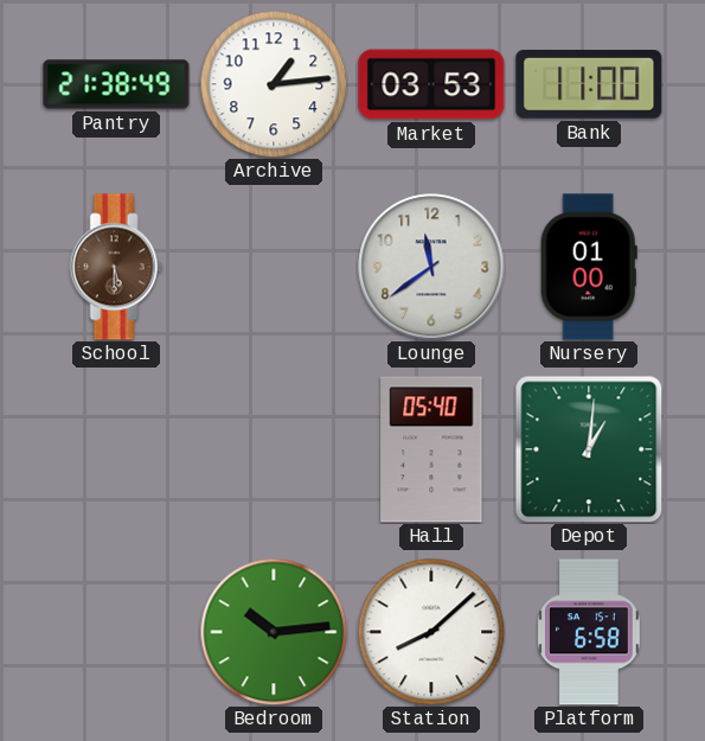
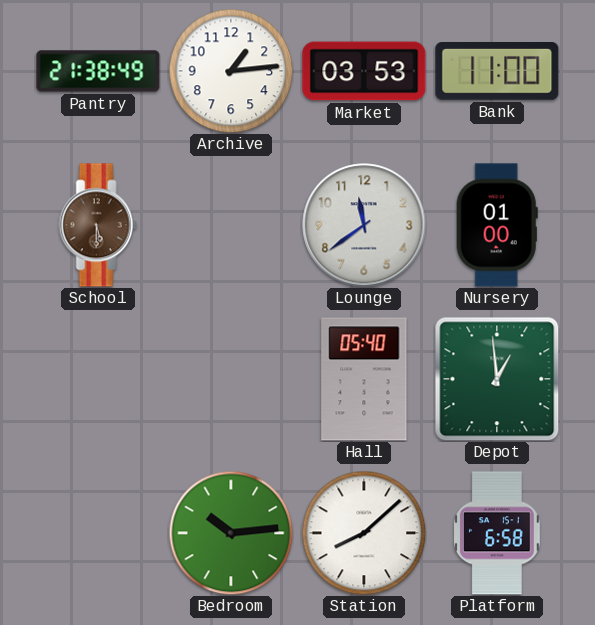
Depot: 1:01 -> 12:59
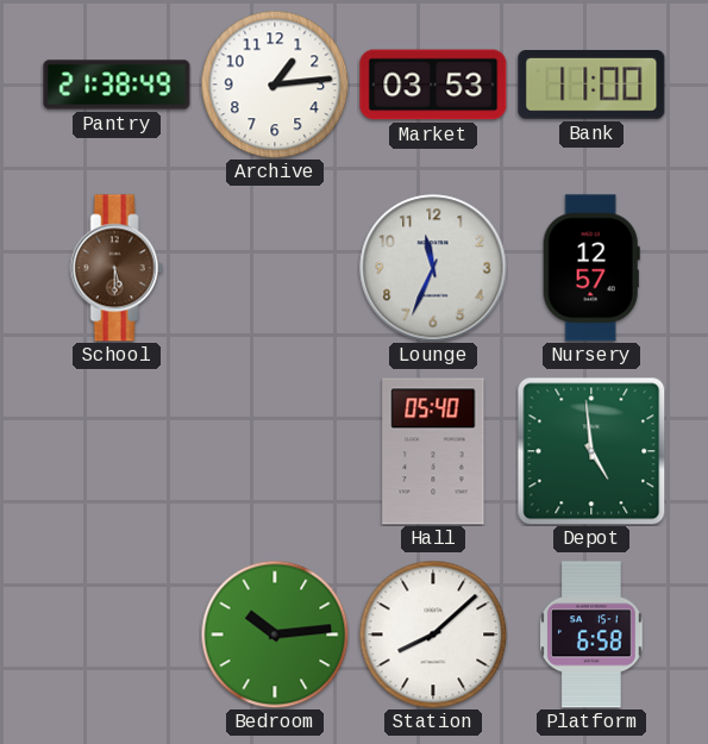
Lounge: 11:39 -> 11:34
Nursery: 01:00 -> 12:57
Depot: 12:59 -> 4:59
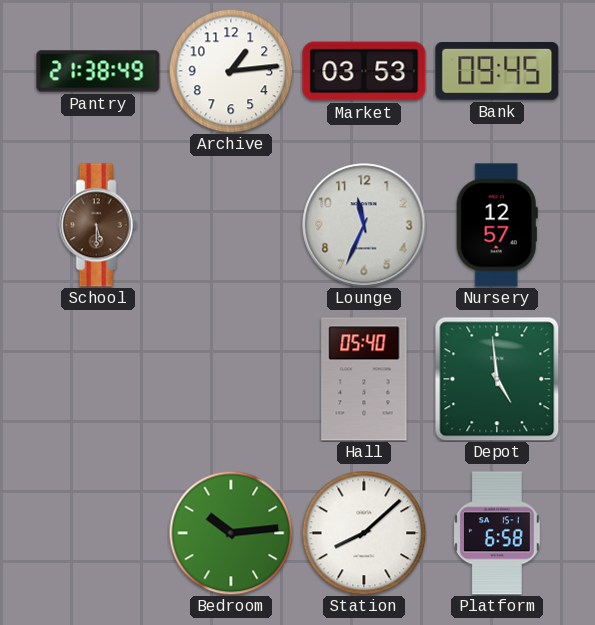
Bank: 11:00 -> 09:45
